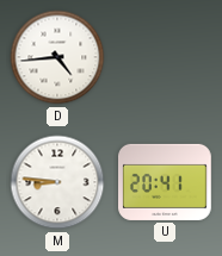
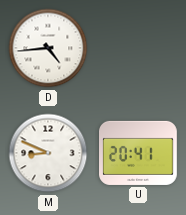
M: 8:46 -> 8:49
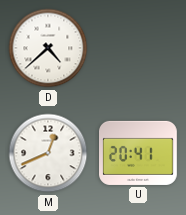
D: 4:44 -> 4:38
M: 8:49 -> 12:41
